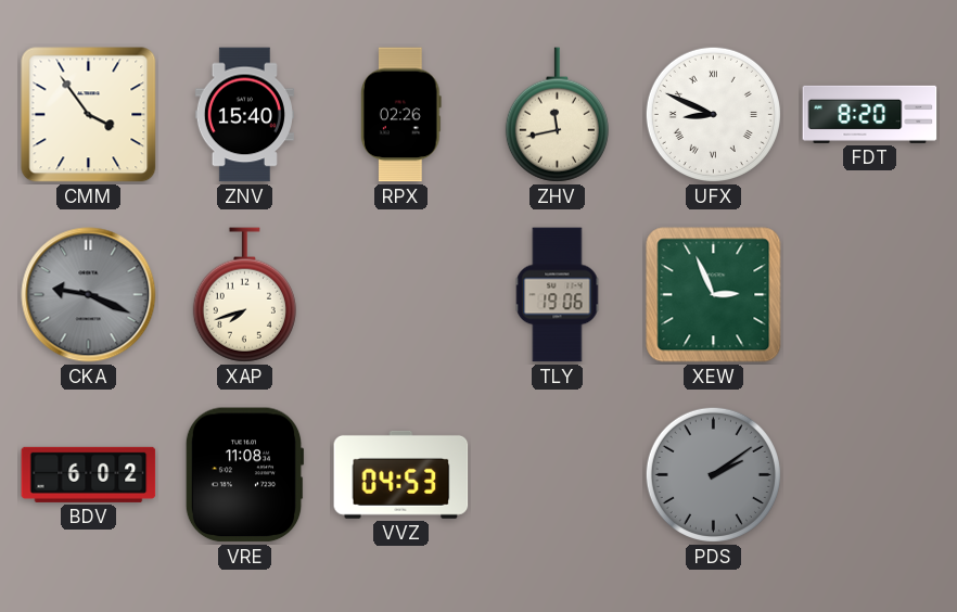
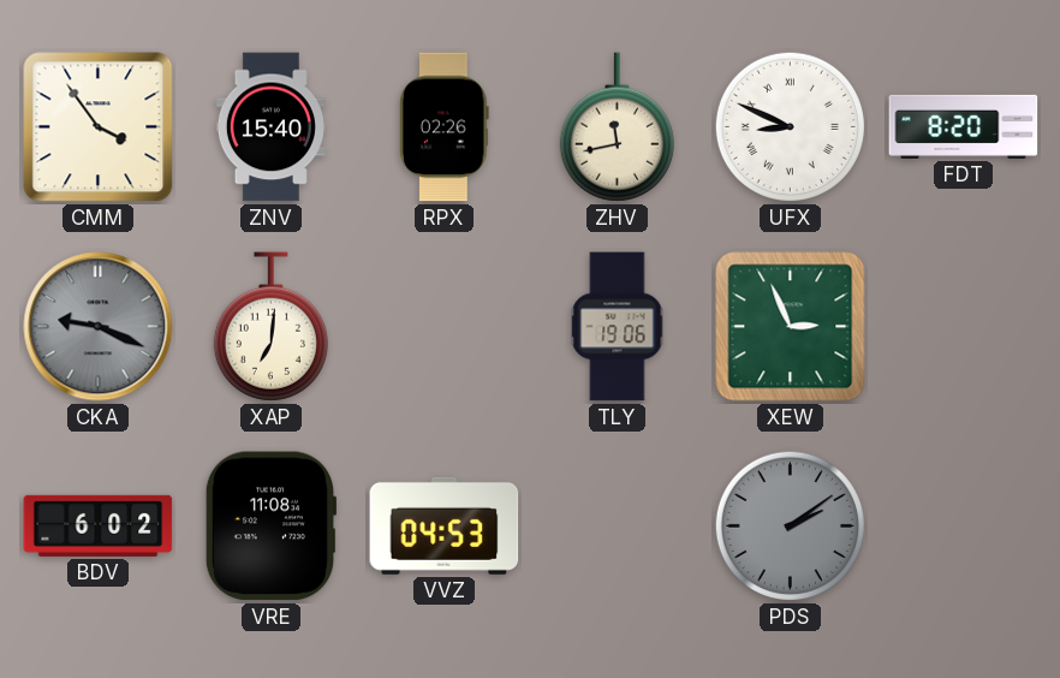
XAP: 7:42 -> 7:01
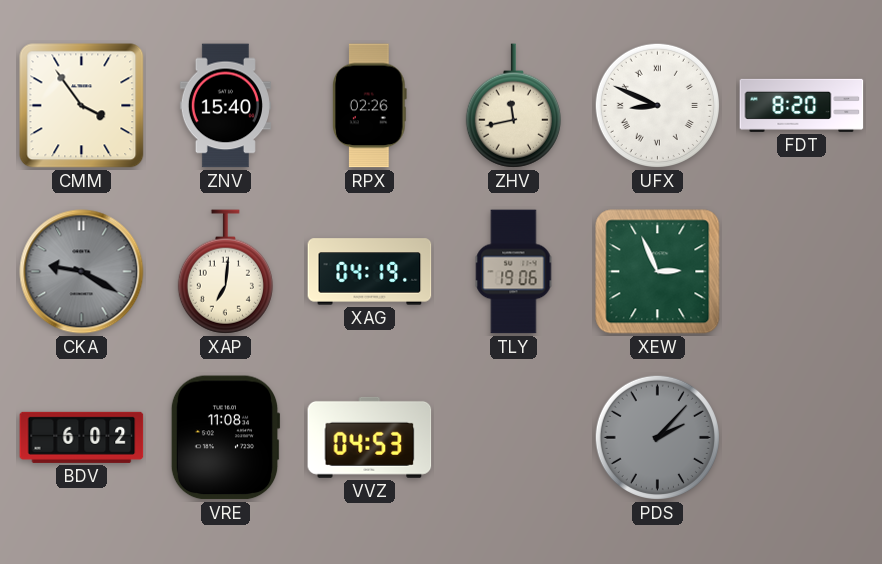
CKA: 9:19 -> 9:20
XAG: none -> 04:19
PDS: 2:09 -> 2:07
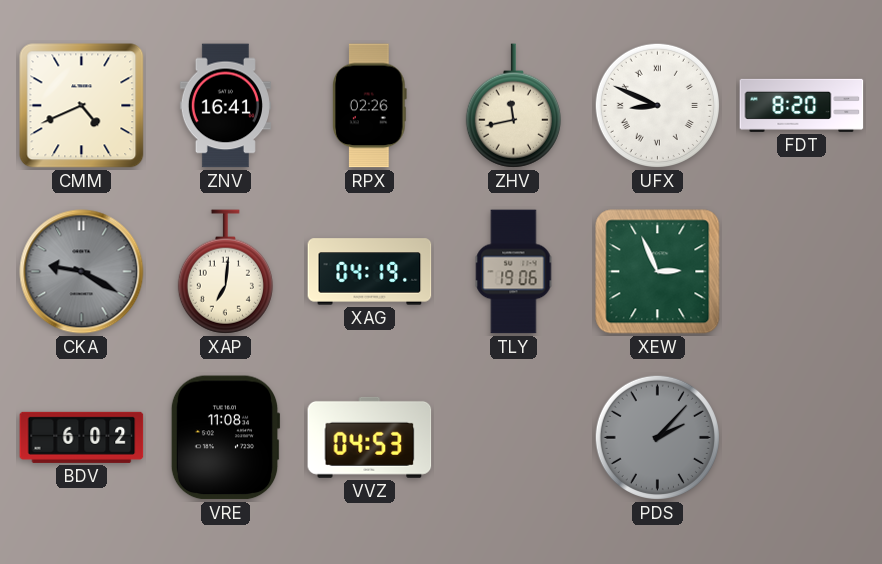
CMM: 3:54 -> 4:41
ZNV: 15:40 -> 16:41
